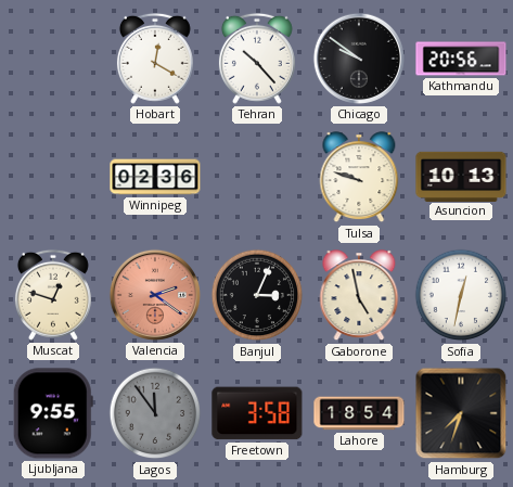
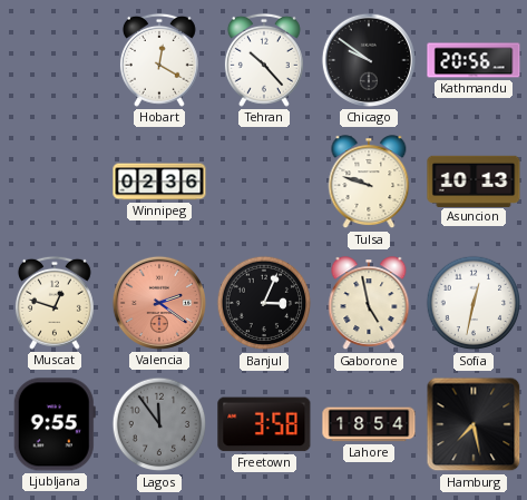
Hamburg: 7:33 -> 7:28
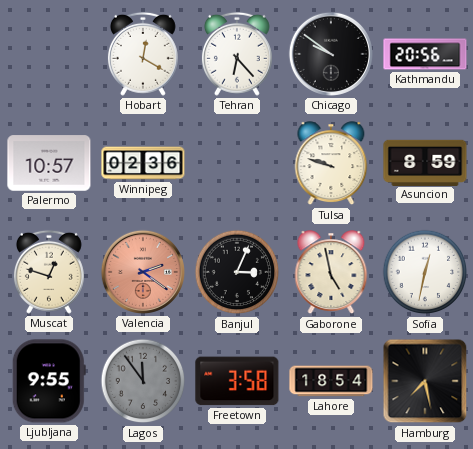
Tehran: 10:23 -> 6:23
Palermo: none -> 10:57
Asuncion: 10:13 -> 8:59
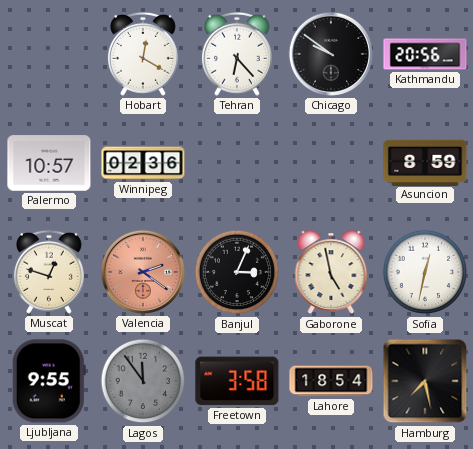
Tulsa: 9:48 -> none
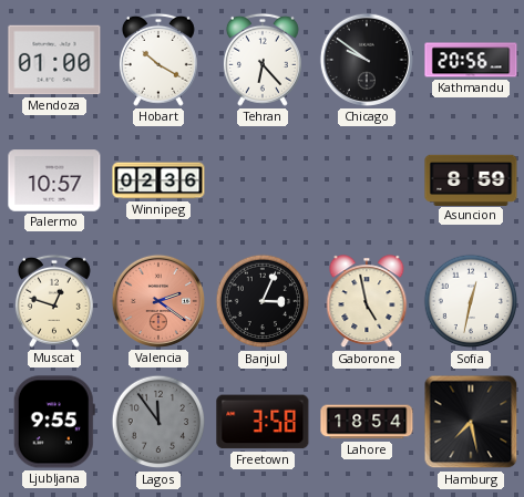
Mendoza: none -> 01:00
Hobart: 12:20 -> 10:20
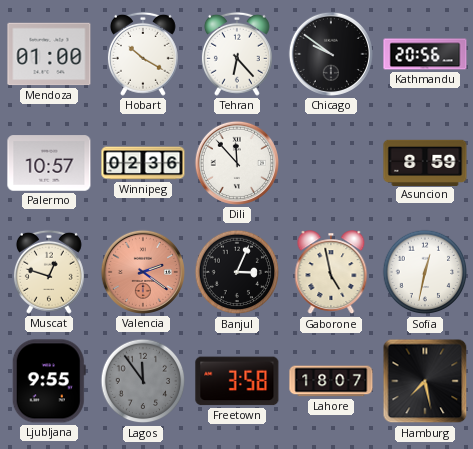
Dili: none -> 11:53
Lahore: 18:54 -> 18:07
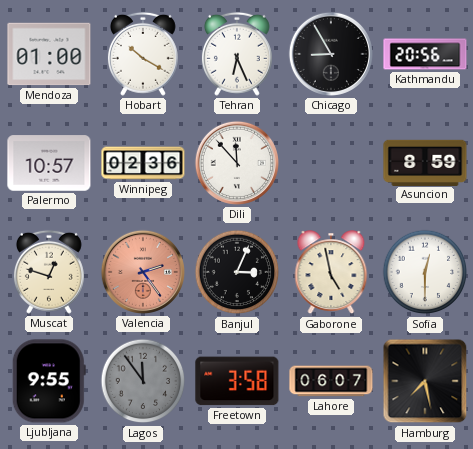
Tehran: 6:23 -> 6:26
Chicago: 9:51 -> 8:55
Valencia: 2:21 -> 2:24
Sofia: 12:32 -> 12:30
Lahore: 18:07 -> 06:07
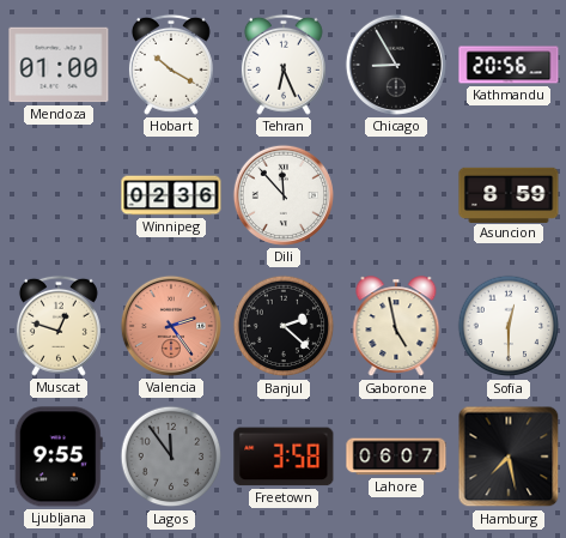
Palermo: 10:57 -> none
Banjul: 3:04 -> 2:22
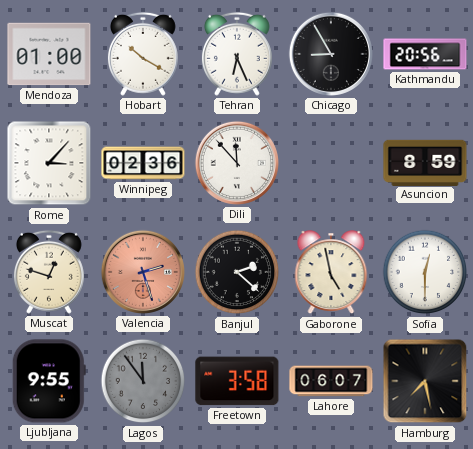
Rome: none -> 3:07
Valencia: 2:24 -> 2:27
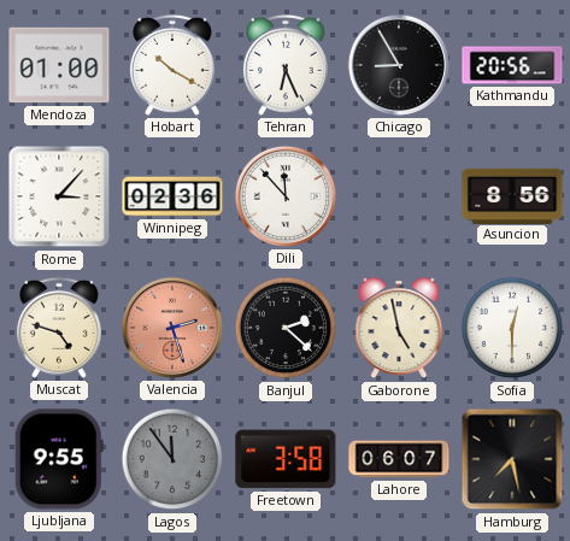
Asuncion: 8:59 -> 8:56
Muscat: 12:48 -> 4:48
